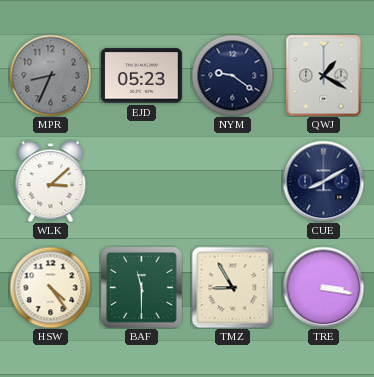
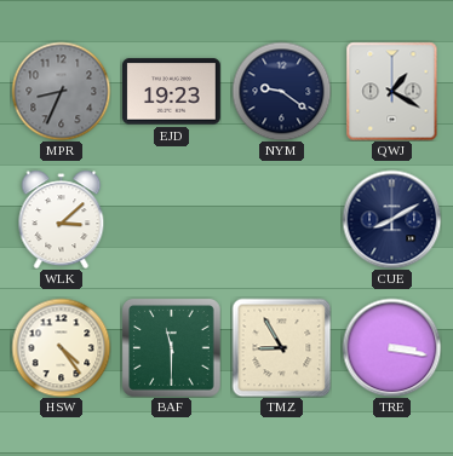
EJD: 05:23 -> 19:23
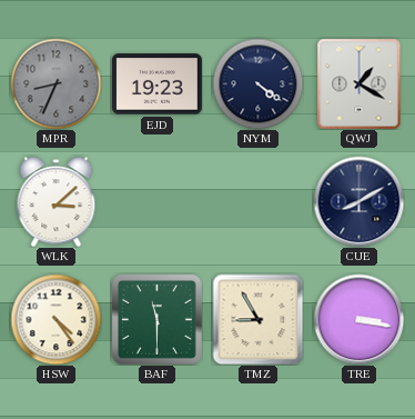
NYM: 9:21 -> 4:21
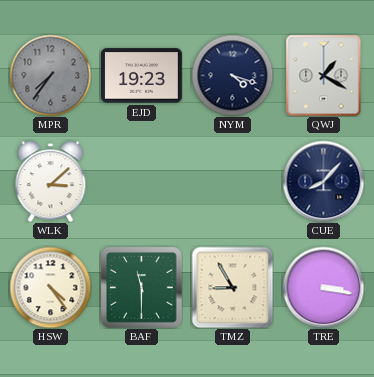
MPR: 8:34 -> 7:36
NYM: 4:21 -> 4:18
CUE: 8:10 -> 8:07
